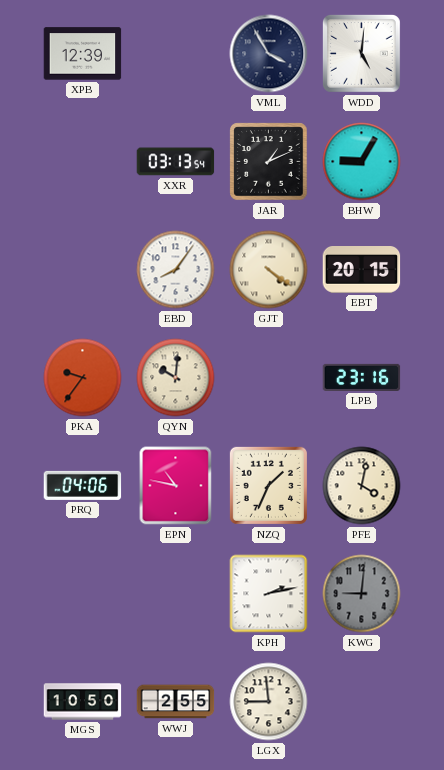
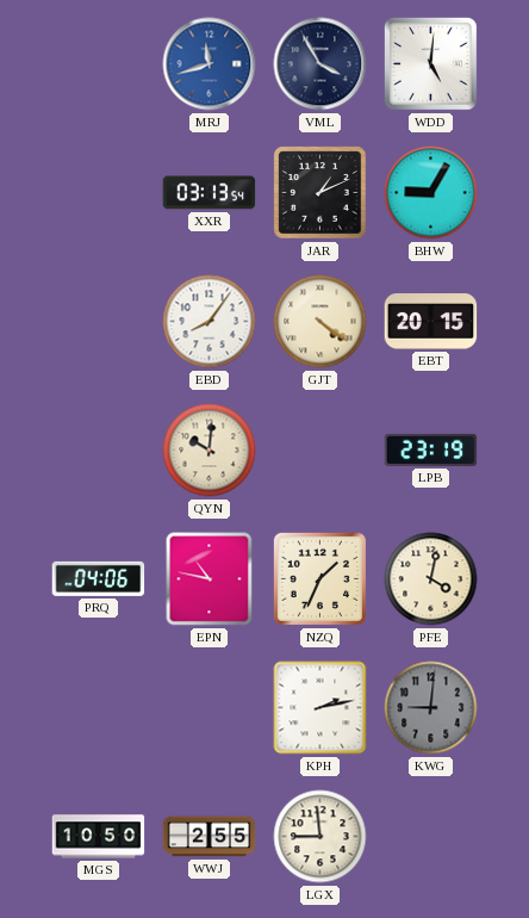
XPB: 12:39 -> none
MRJ: none -> 11:42
PKA: 9:36 -> none
LPB: 23:16 -> 23:19
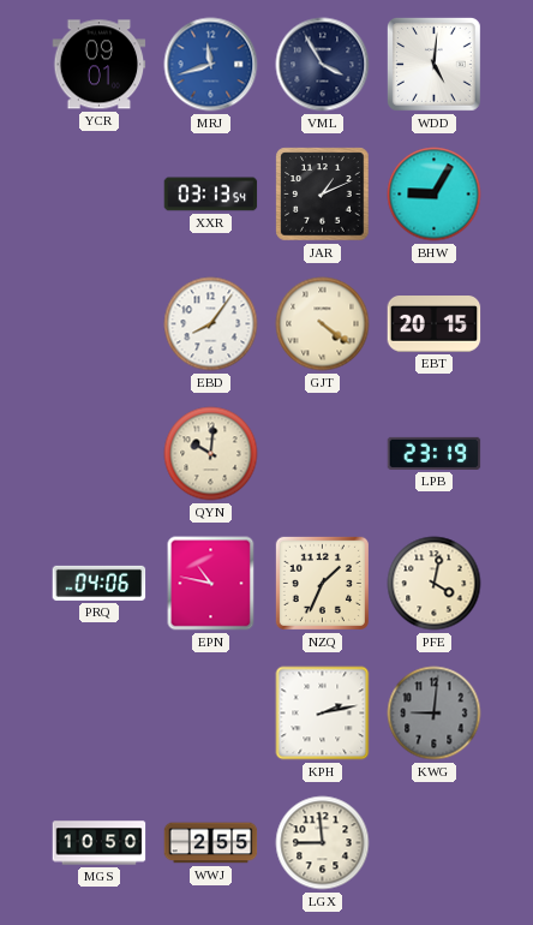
YCR: none -> 09:01
